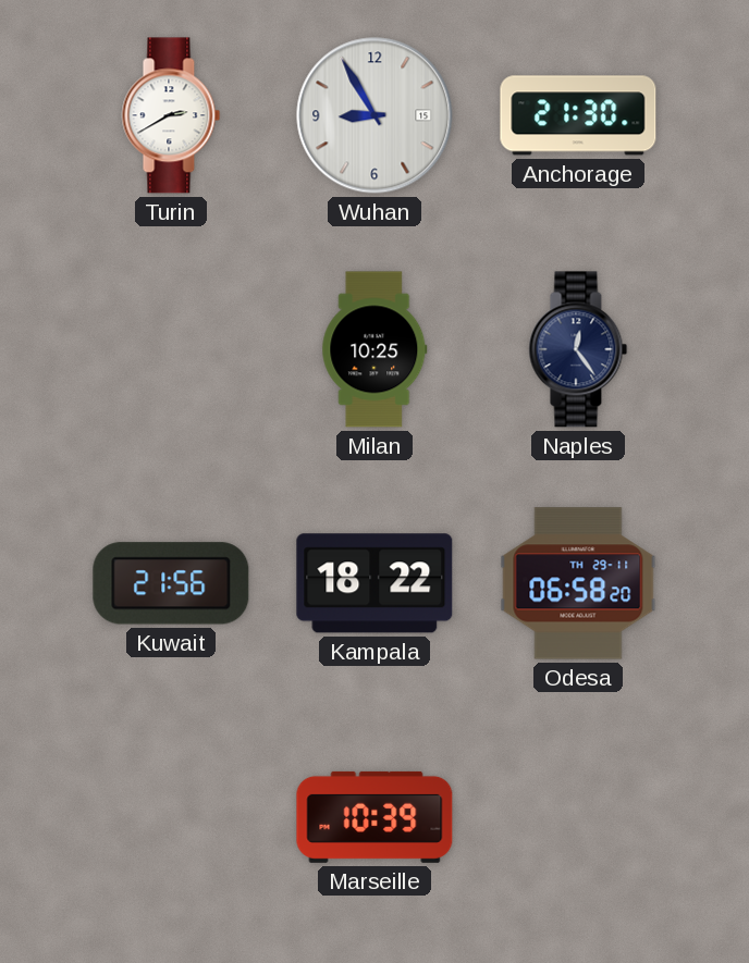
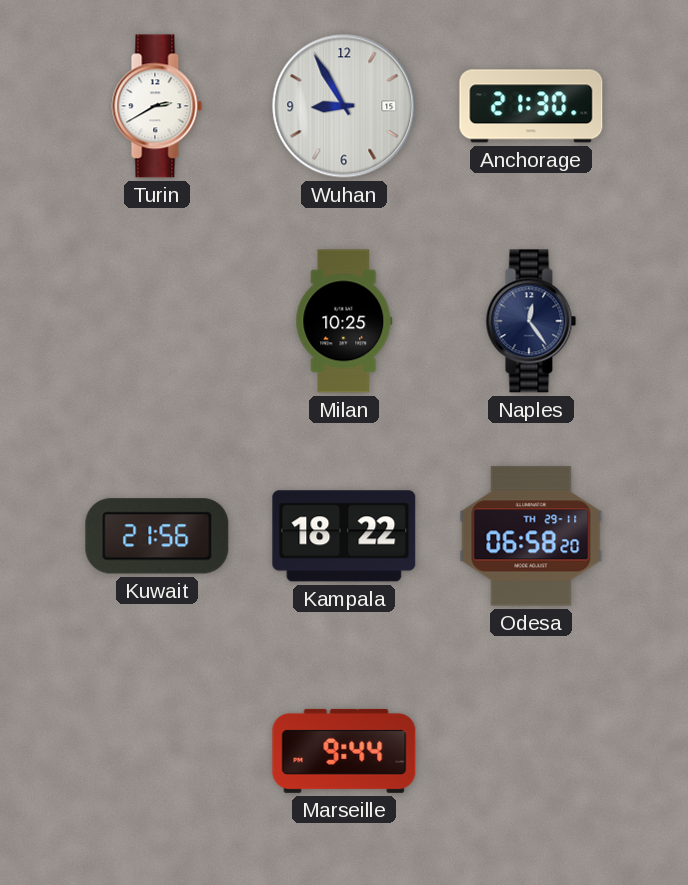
Marseille: 10:39 -> 9:44
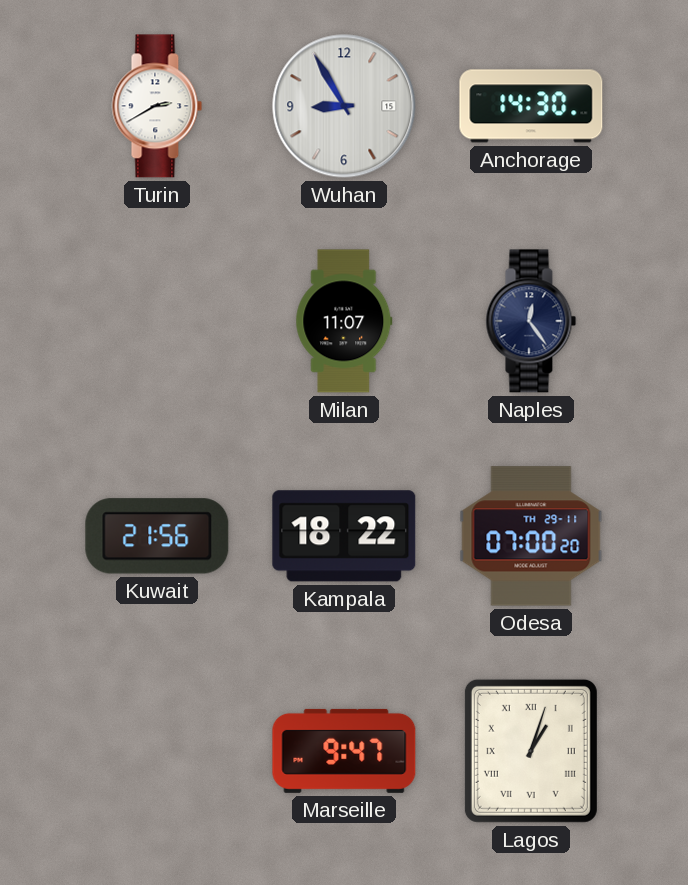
Anchorage: 21:30 -> 14:30
Milan: 10:25 -> 11:07
Odesa: 06:58 -> 07:00
Marseille: 9:44 -> 9:47
Lagos: none -> 1:03
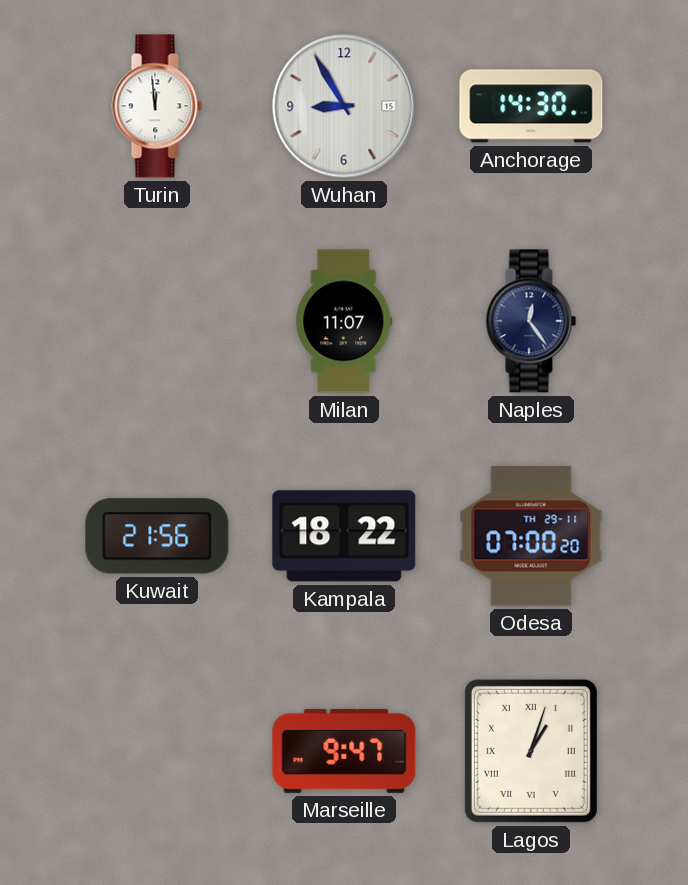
Turin: 2:40 -> 11:59
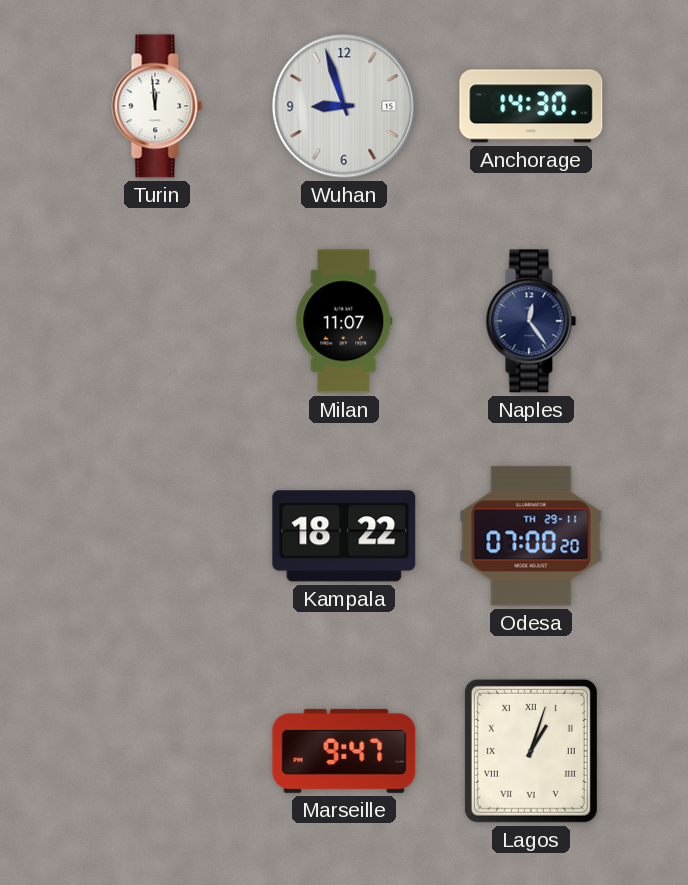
Wuhan: 8:55 -> 8:57
Kuwait: 21:56 -> none
